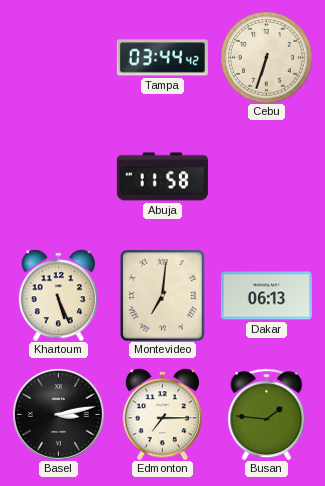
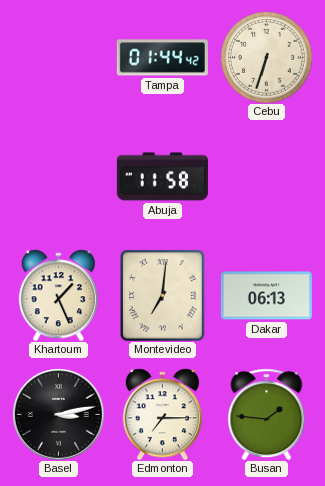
Tampa: 03:44 -> 01:44
Khartoum: 5:26 -> 1:26
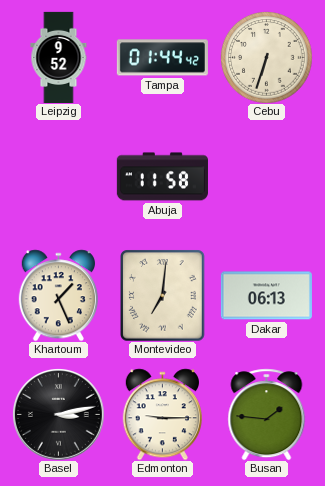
Leipzig: none -> 9:52
Edmonton: 7:15 -> 9:15
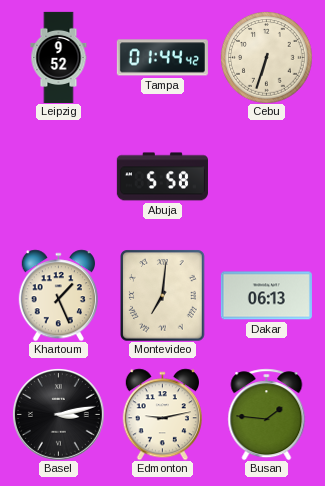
Abuja: 11:58 -> 5:58
Edmonton: 9:15 -> 9:13
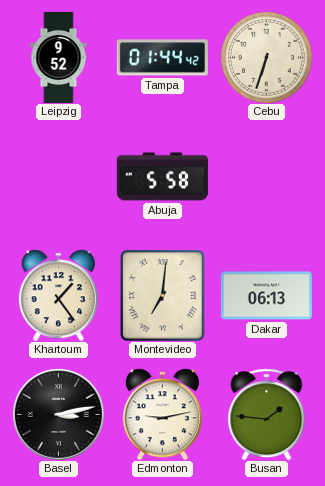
Khartoum: 1:26 -> 1:24
